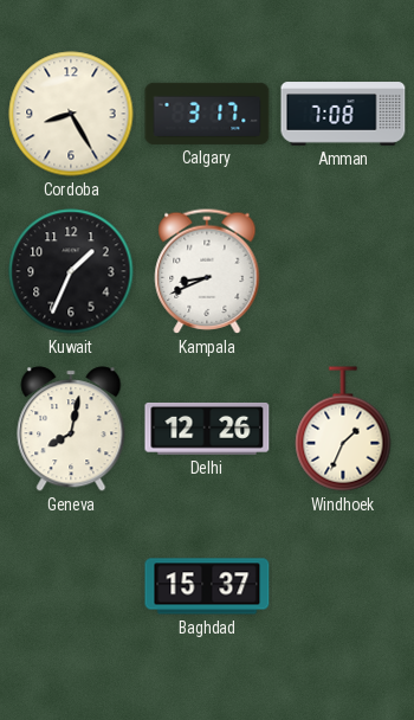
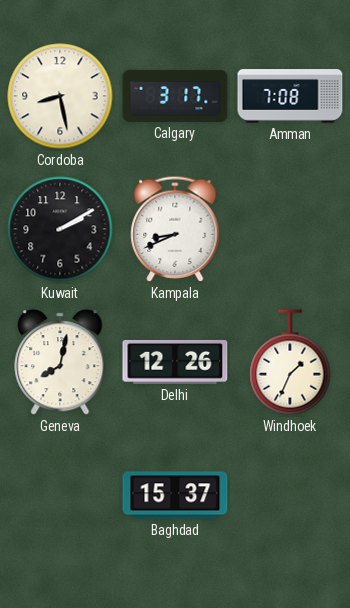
Cordoba: 8:25 -> 8:28
Kuwait: 1:34 -> 2:10
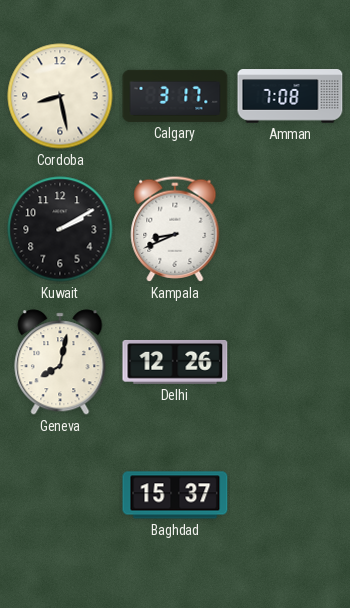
Windhoek: 1:34 -> none
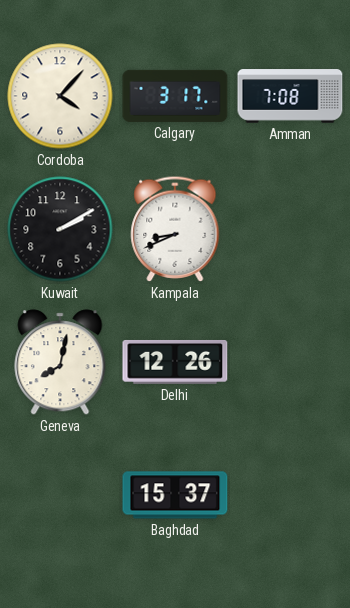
Cordoba: 8:28 -> 4:07
